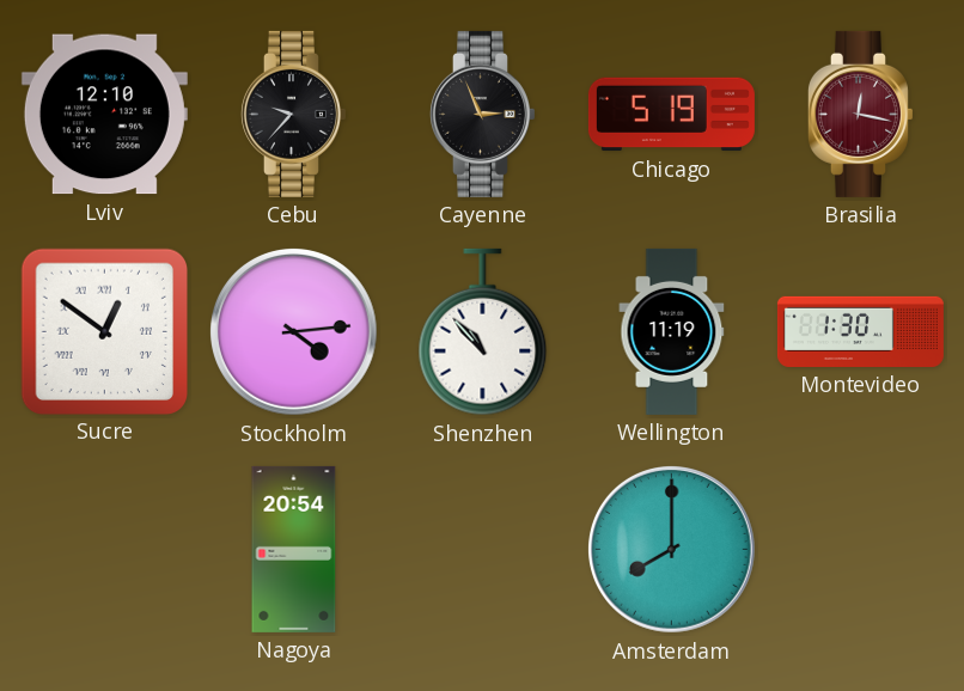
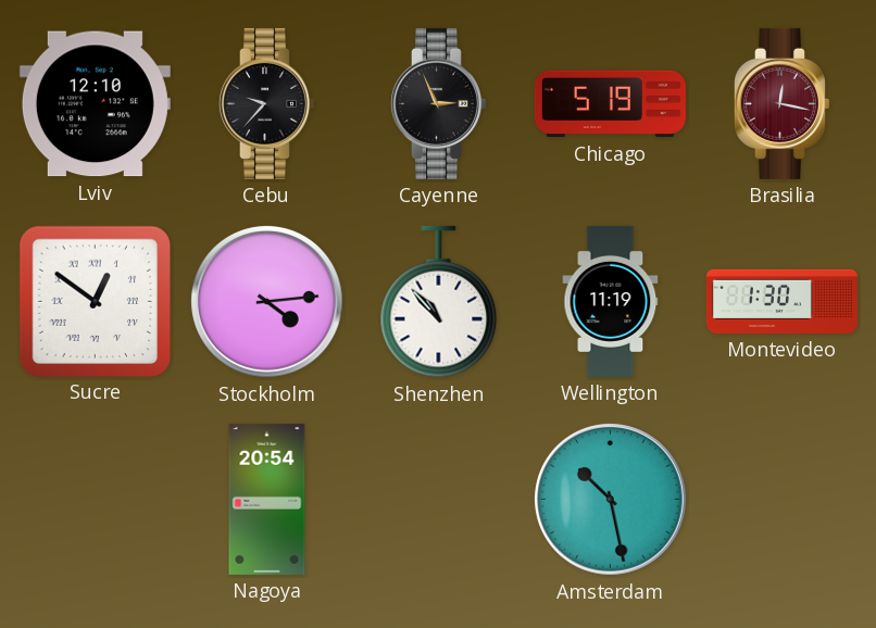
Amsterdam: 8:00 -> 10:28
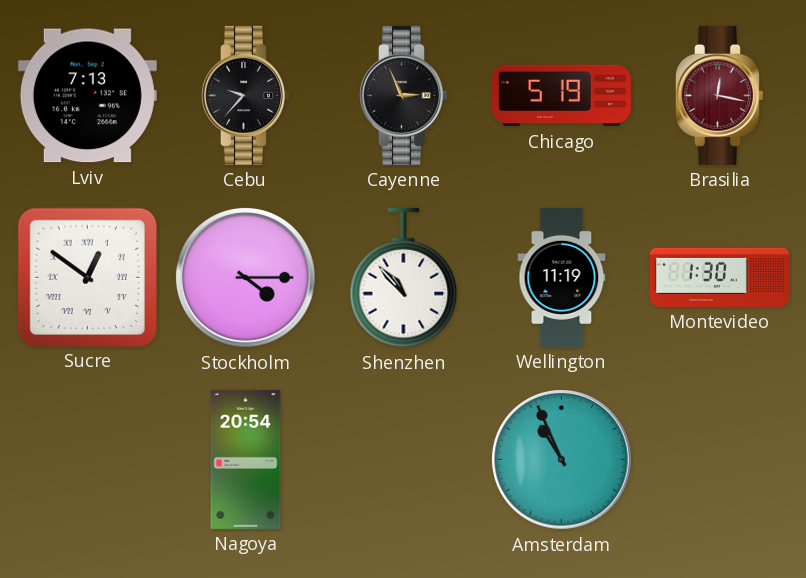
Lviv: 12:10 -> 7:13
Stockholm: 4:14 -> 4:15
Amsterdam: 10:28 -> 10:56
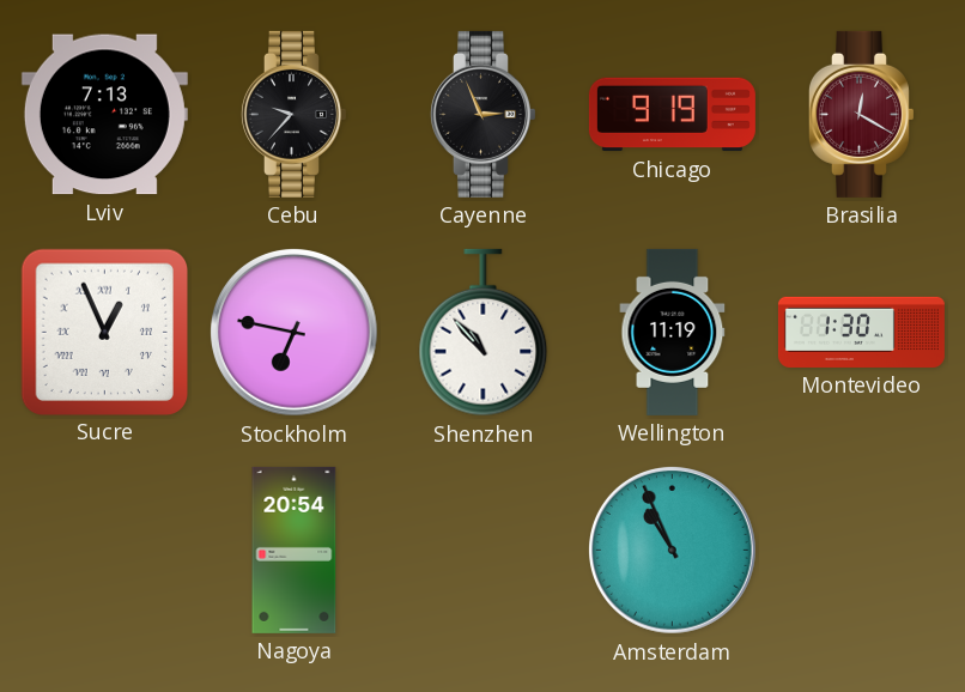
Chicago: 5:19 -> 9:19
Brasilia: 12:17 -> 12:20
Sucre: 12:51 -> 12:56
Stockholm: 4:15 -> 6:47
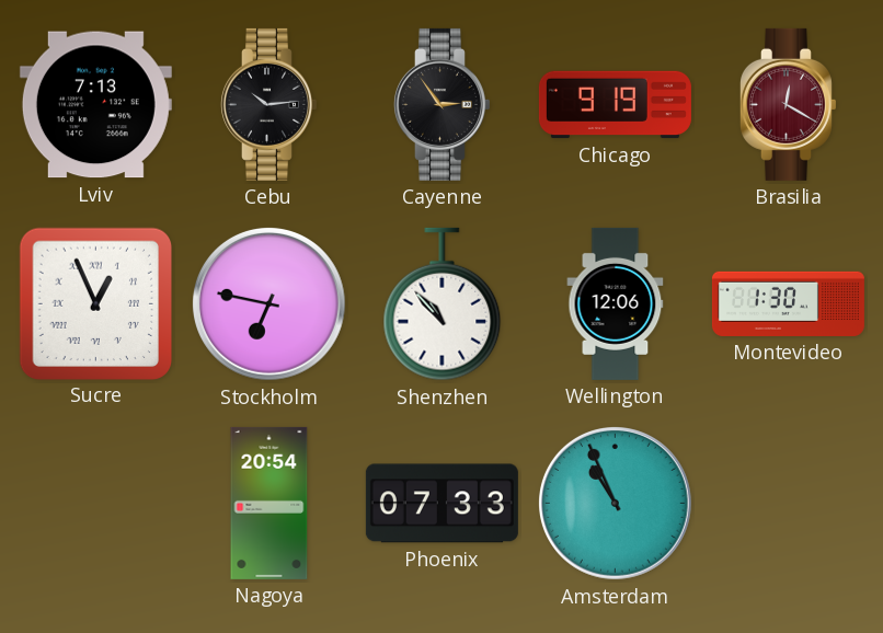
Cebu: 9:37 -> 10:14
Cayenne: 2:56 -> 2:54
Wellington: 11:19 -> 12:06
Phoenix: none -> 07:33
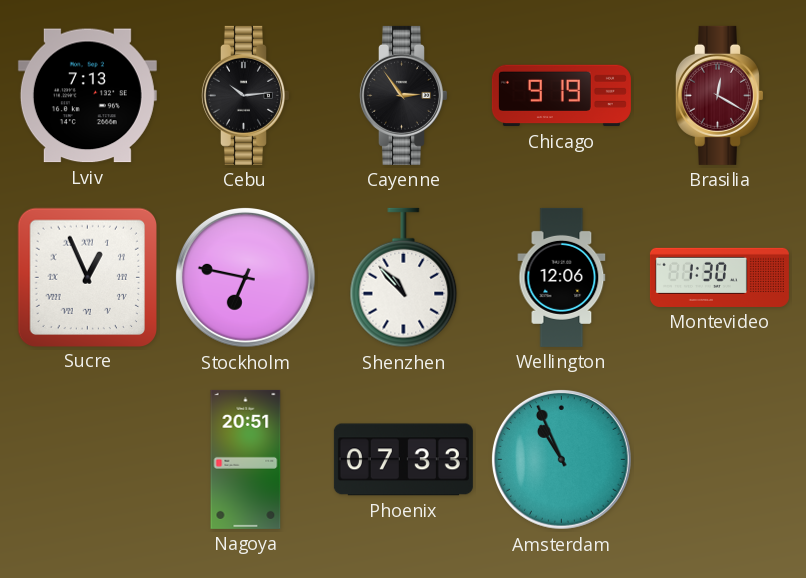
Nagoya: 20:54 -> 20:51
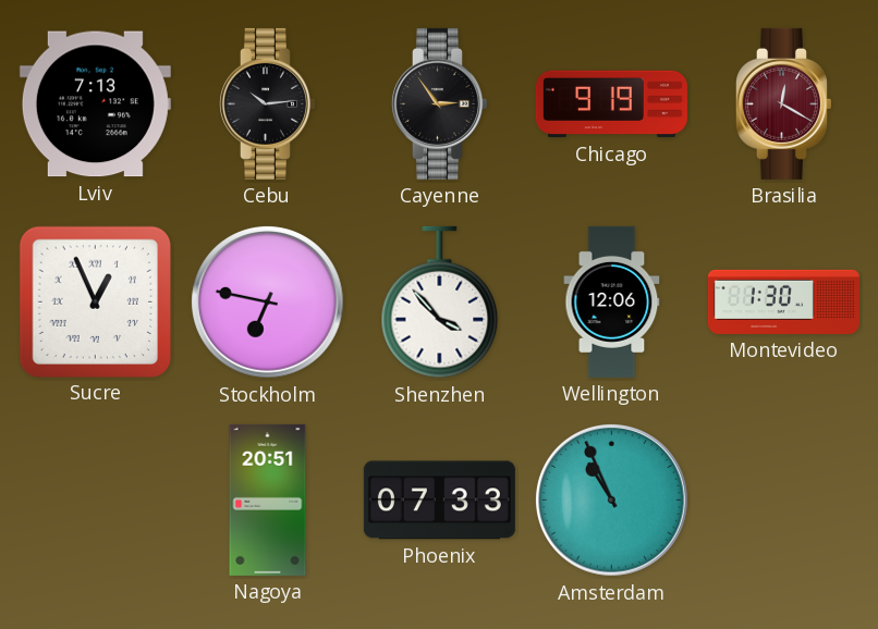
Shenzhen: 10:53 -> 3:53
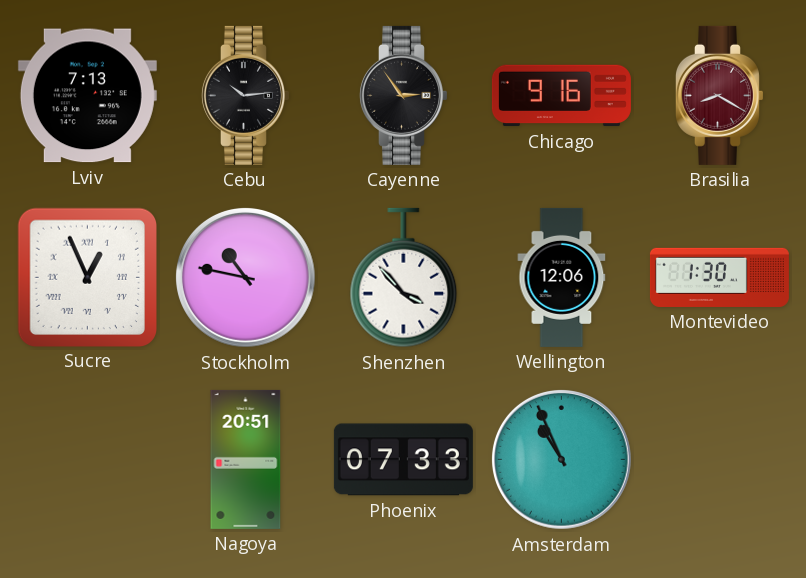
Chicago: 9:19 -> 9:16
Brasilia: 12:20 -> 8:20
Stockholm: 6:47 -> 10:47
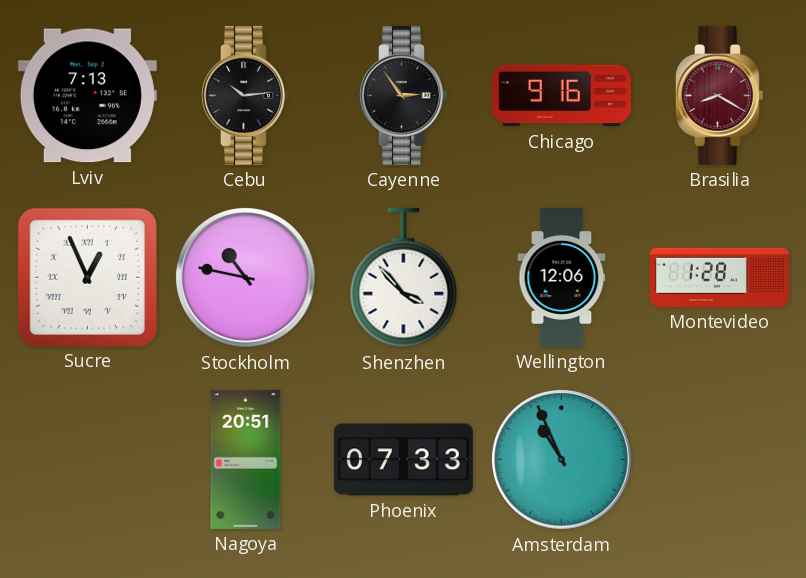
Montevideo: 1:30 -> 1:28
